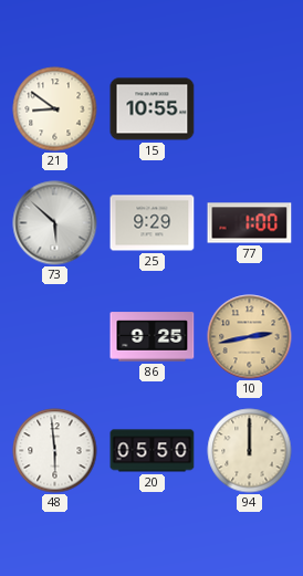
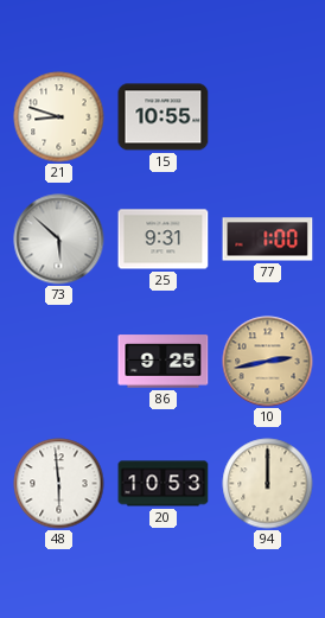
21: 8:51 -> 8:48
25: 9:29 -> 9:31
20: 05:50 -> 10:53
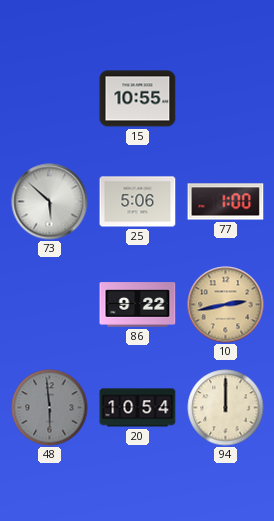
21: 8:48 -> none
25: 9:31 -> 5:06
86: 9:25 -> 9:22
48 dial: white -> grey
20: 10:53 -> 10:54
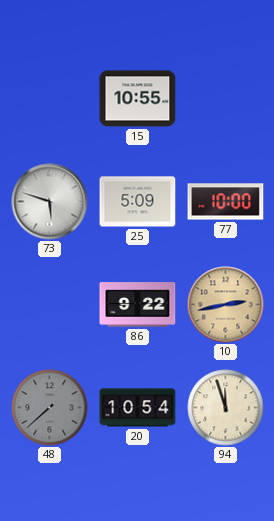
73: 5:52 -> 5:48
25: 5:06 -> 5:09
77: 1:00 -> 10:00
48: 5:59 -> 7:38
94: 12:00 -> 11:57
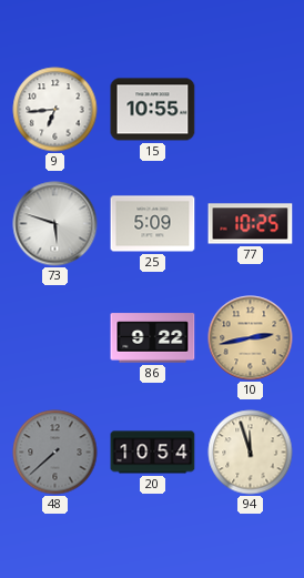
9: none -> 6:44
77: 10:00 -> 10:25
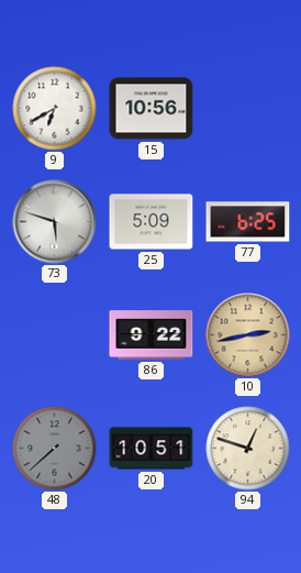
9: 6:44 -> 6:40
15: 10:55 -> 10:56
77: 10:25 -> 6:25
20: 10:54 -> 10:51
94: 11:57 -> 12:48
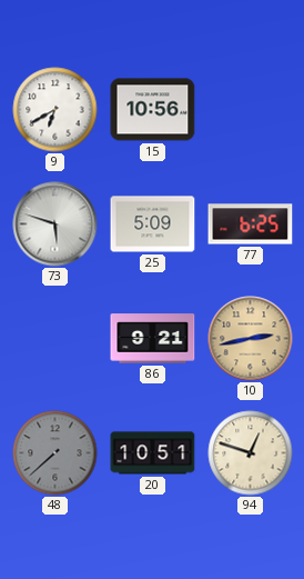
86: 9:22 -> 9:21
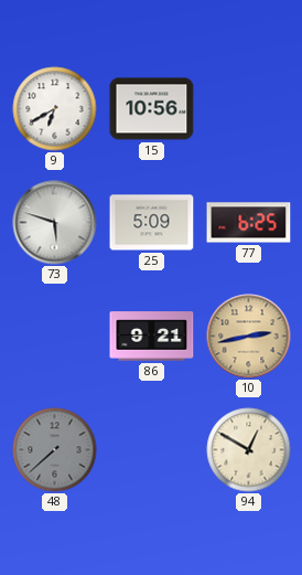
20: 10:51 -> none
94: 12:48 -> 12:50
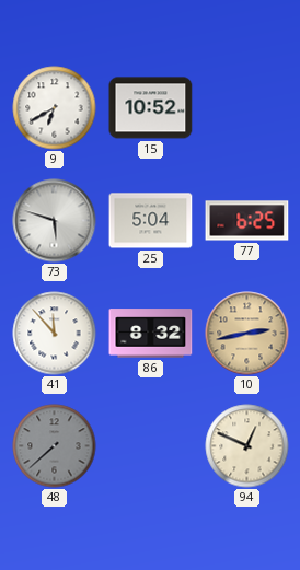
15: 10:56 -> 10:52
25: 5:09 -> 5:04
41: none -> 11:53
86: 9:21 -> 8:32
94: 12:50 -> 12:49
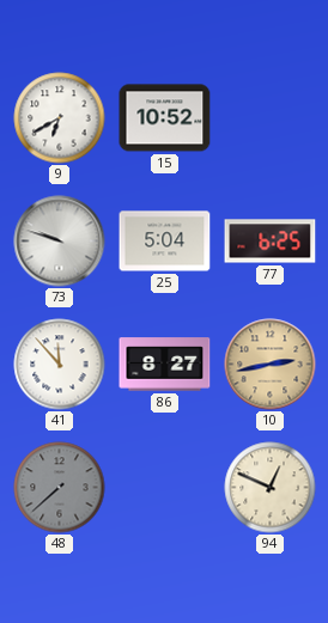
73: 5:48 -> 9:48
86: 8:32 -> 8:27
